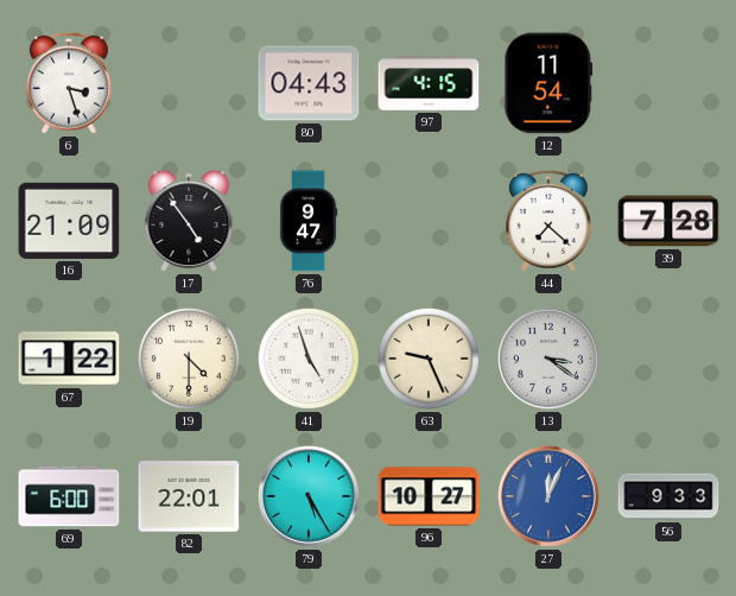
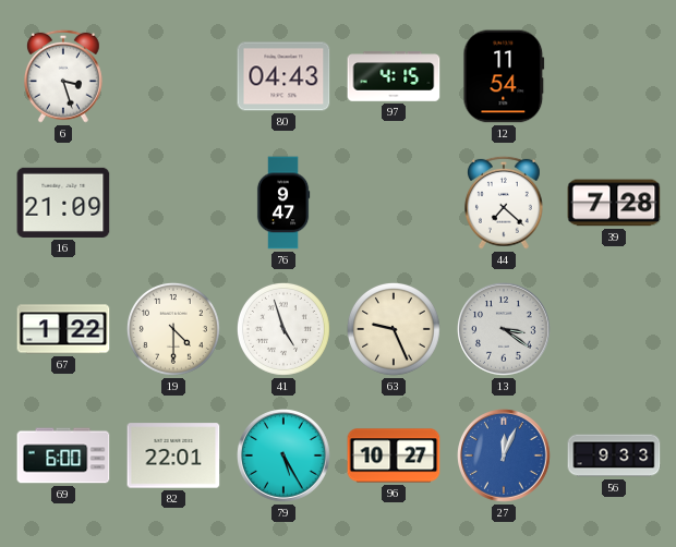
17: 4:54 -> none
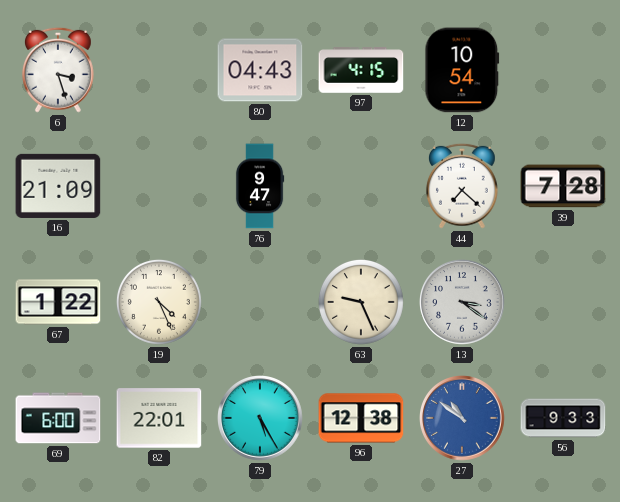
12: 11:54 -> 10:54
19: 4:30 -> 4:26
41: 4:57 -> none
96: 10:27 -> 12:38
27: 12:04 -> 10:51
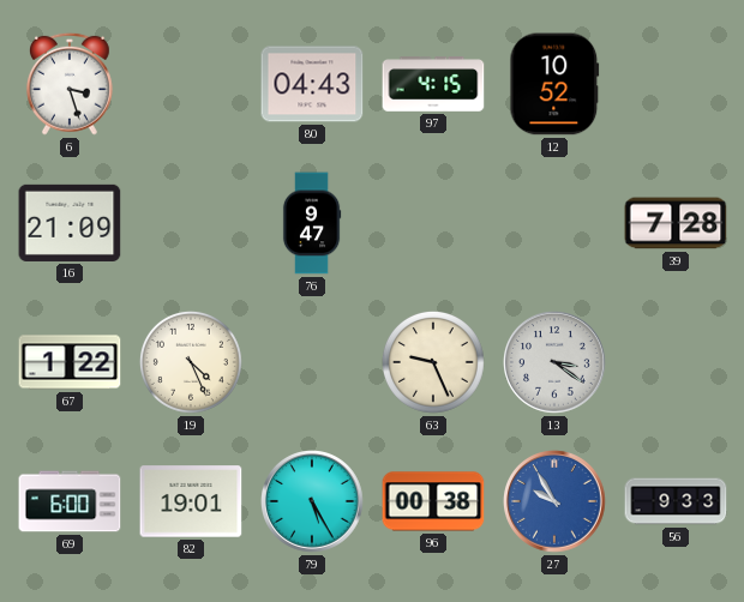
12: 10:54 -> 10:52
44: 7:22 -> none
82: 22:01 -> 19:01
96: 12:38 -> 00:38
27: 10:51 -> 9:55
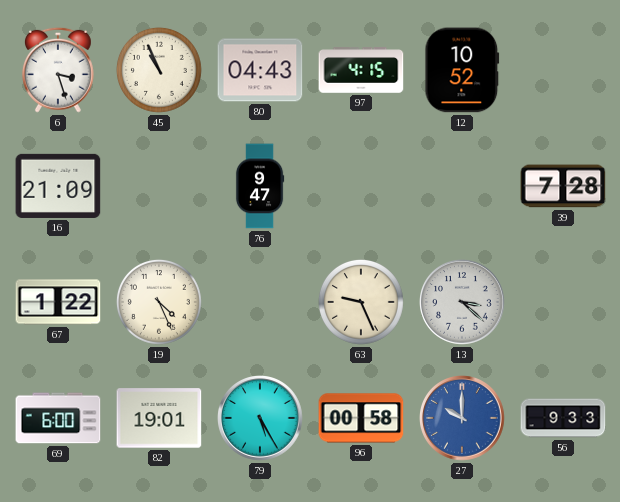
45: none -> 10:56
13: 3:21 -> 3:22
96: 00:38 -> 00:58
27: 9:55 -> 10:00
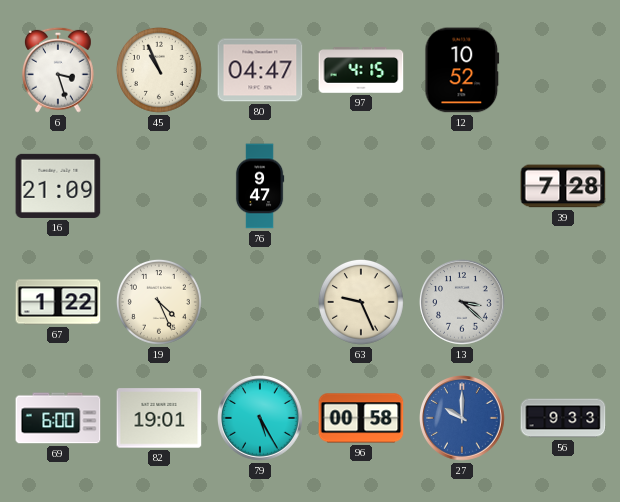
80: 04:43 -> 04:47
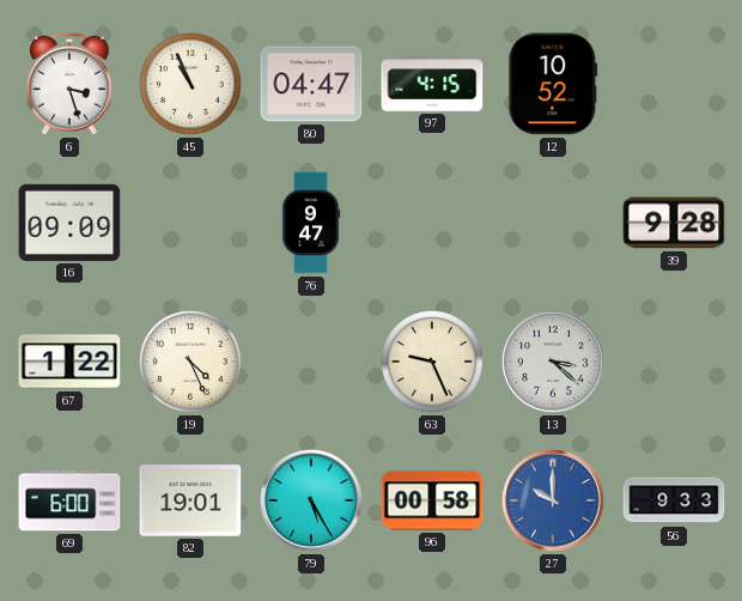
16: 21:09 -> 09:09
39: 7:28 -> 9:28
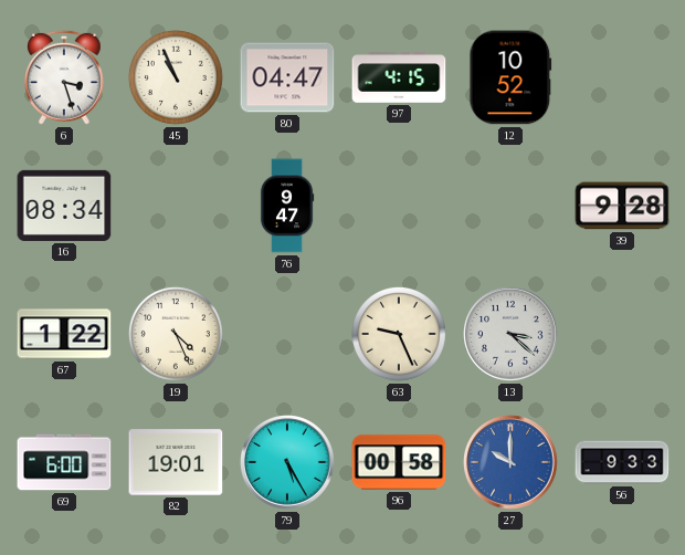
16: 09:09 -> 08:34
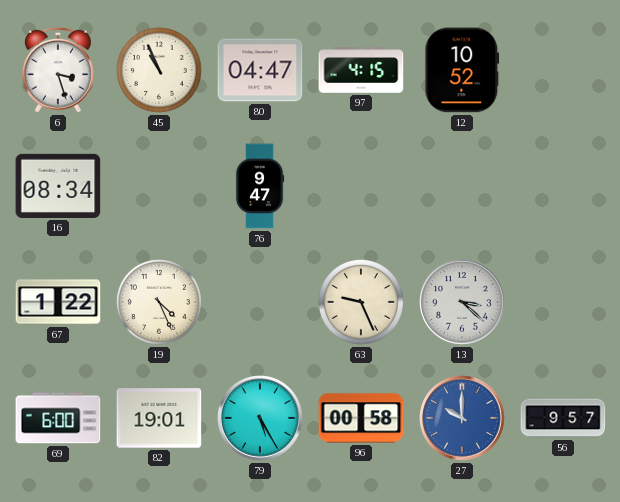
39: 9:28 -> none
56: 9:33 -> 9:57
